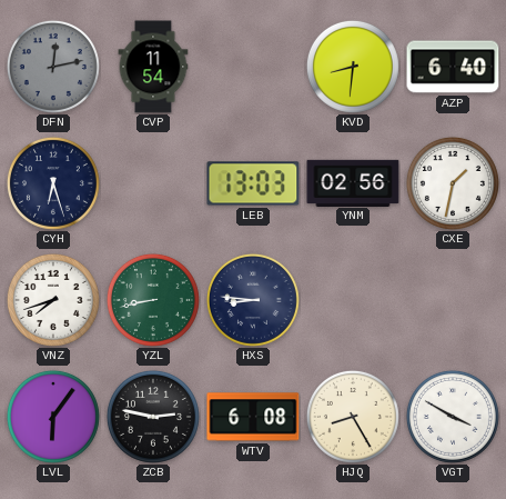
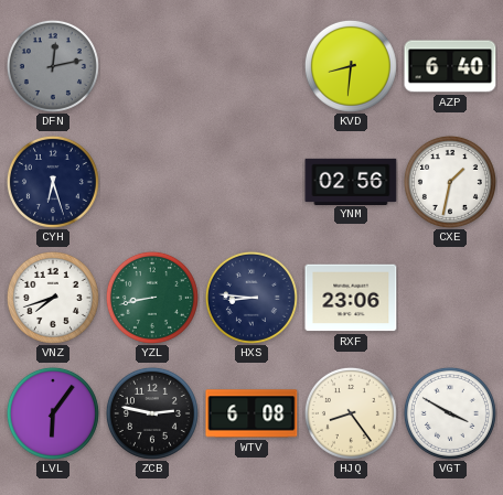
CVP: 11:54 -> none
LEB: 13:03 -> none
RXF: none -> 23:06
HJQ: 8:25 -> 8:24
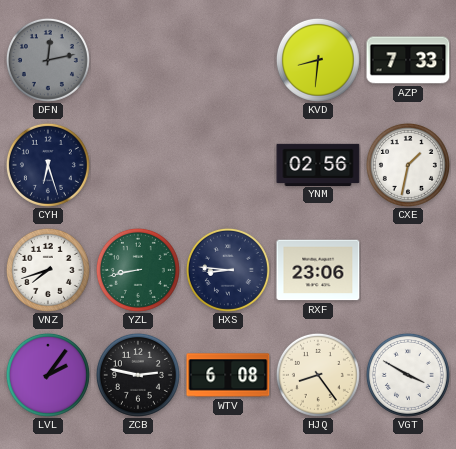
AZP: 6:40 -> 7:33
LVL: 6:06 -> 2:06
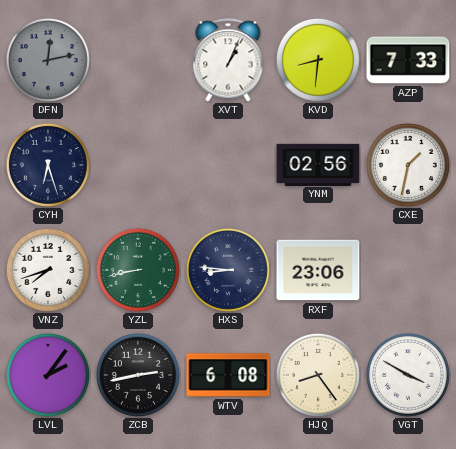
XVT: none -> 1:04
ZCB: 2:47 -> 2:43
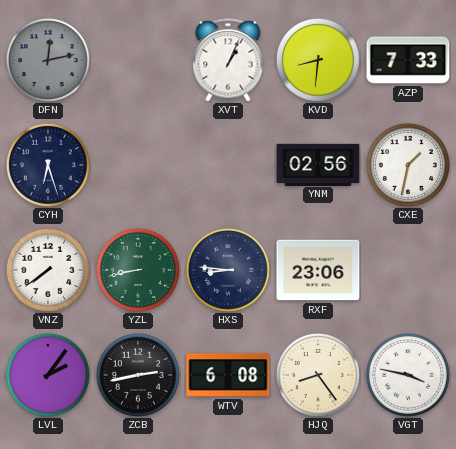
VNZ: 7:42 -> 7:39
VGT: 3:50 -> 3:47
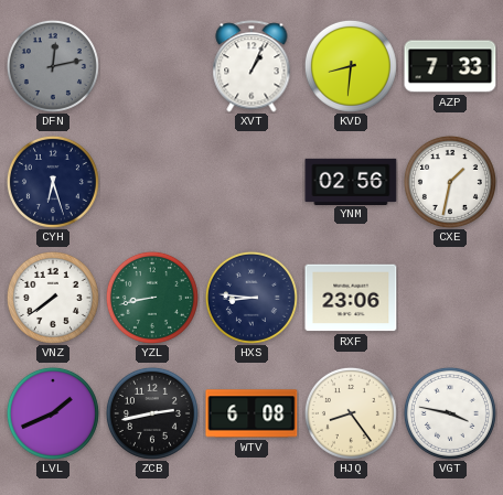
LVL: 2:06 -> 1:41
